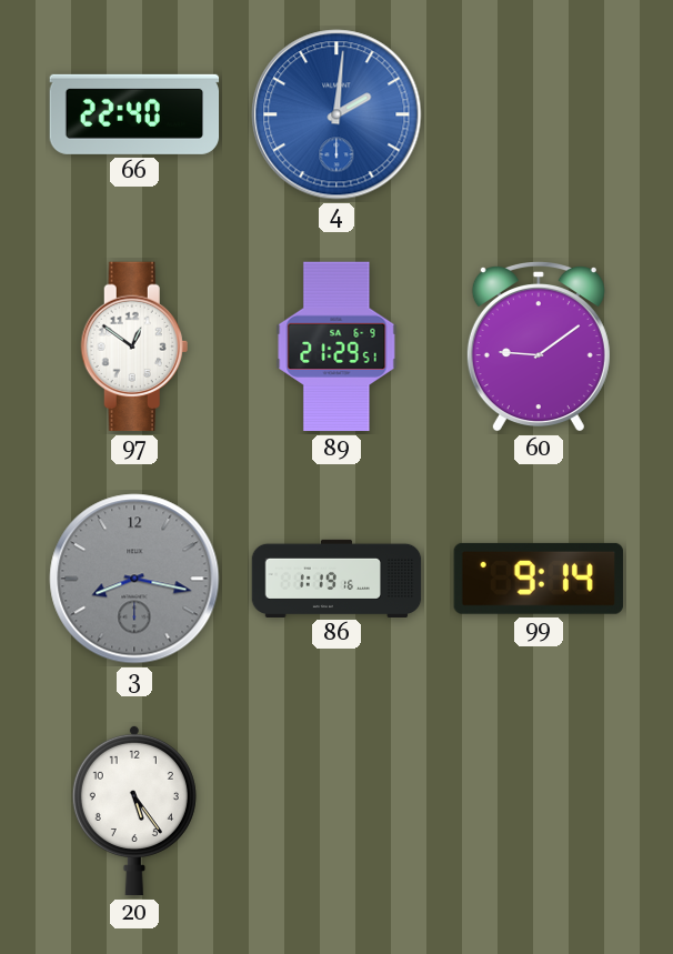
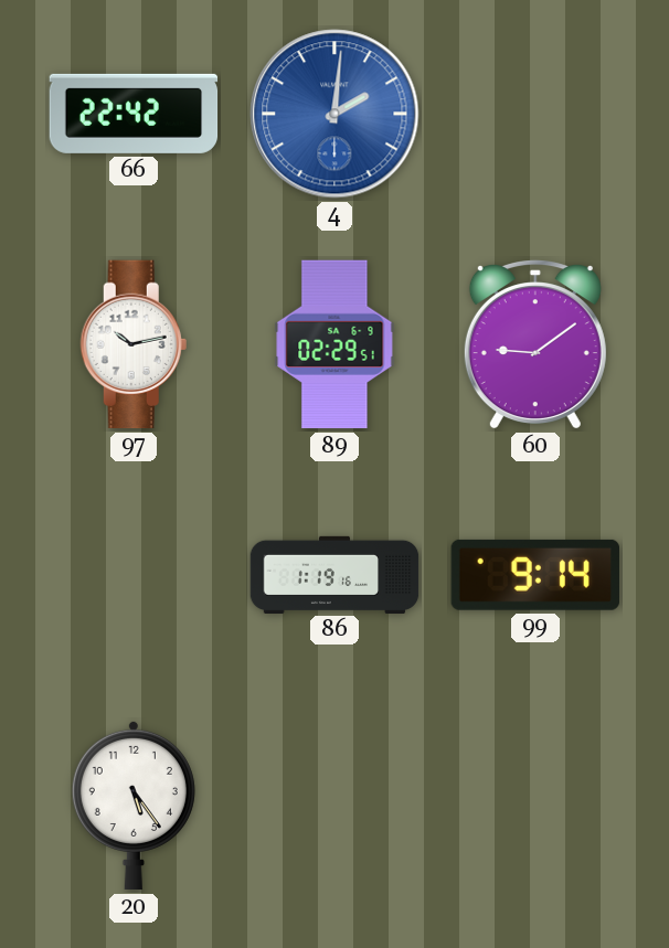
66: 22:40 -> 22:42
97: 12:51 -> 10:13
89: 21:29 -> 02:29
3: 8:17 -> none
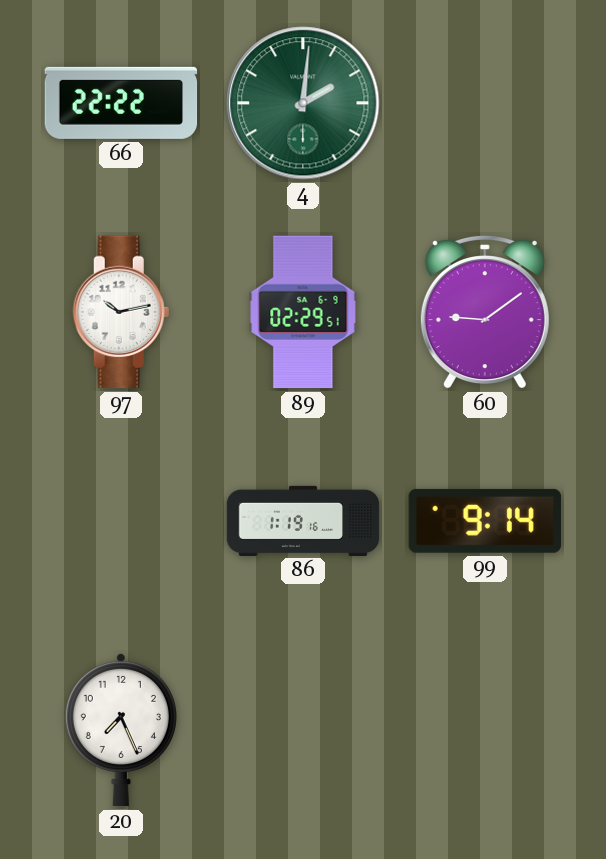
66: 22:42 -> 22:22
4 dial: blue -> green
20: 5:24 -> 7:26
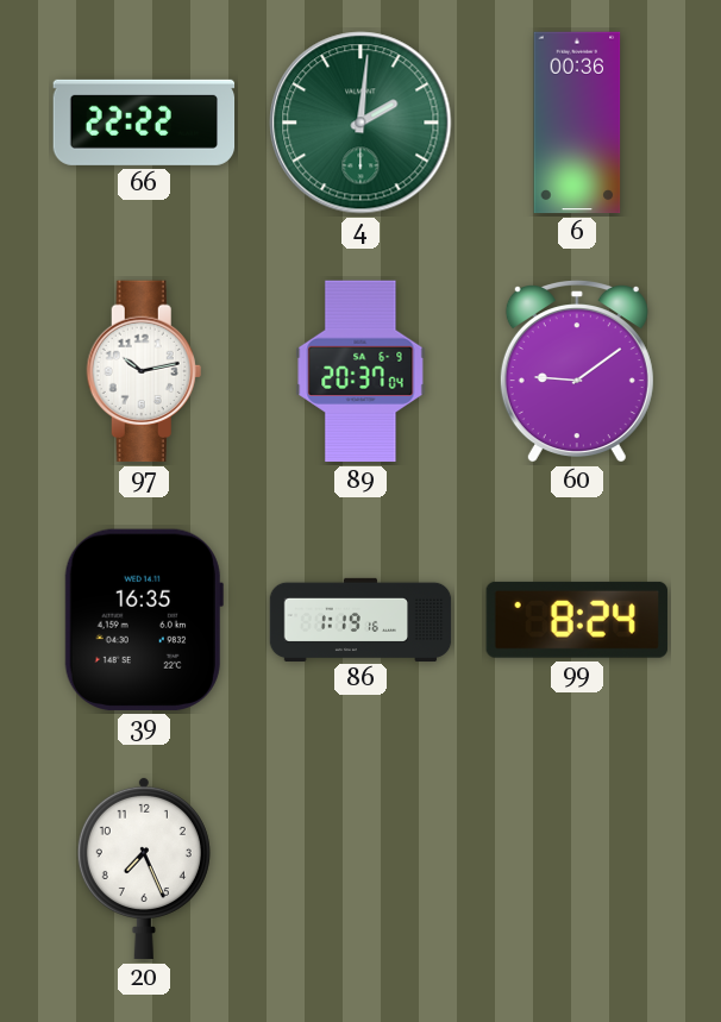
6: none -> 00:36
89: 02:29 -> 20:37
39: none -> 16:35
99: 9:14 -> 8:24
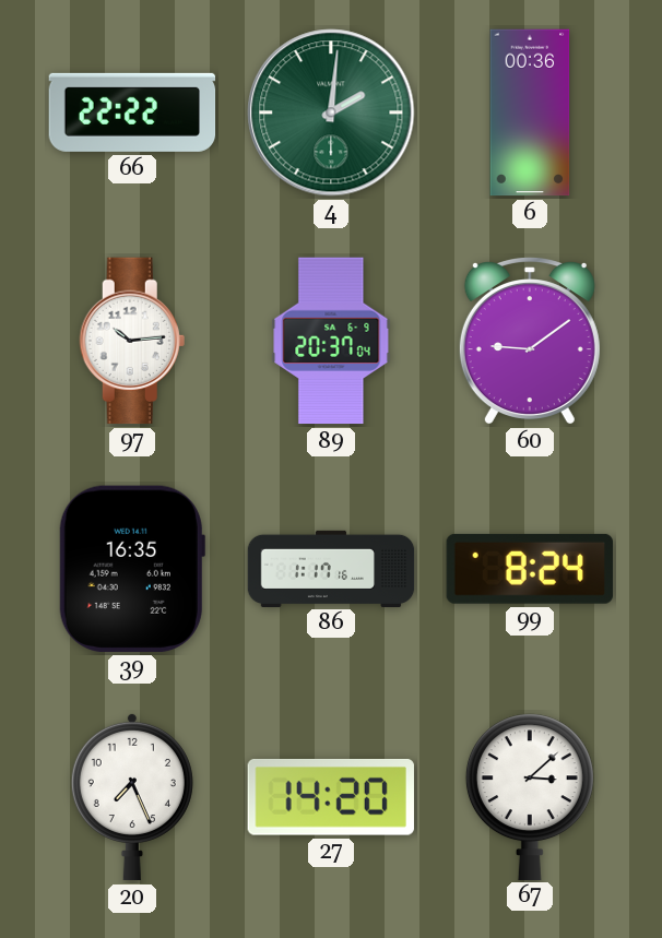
97: 10:13 -> 10:14
86: 1:19 -> 1:17
27: none -> 14:20
67: none -> 3:08
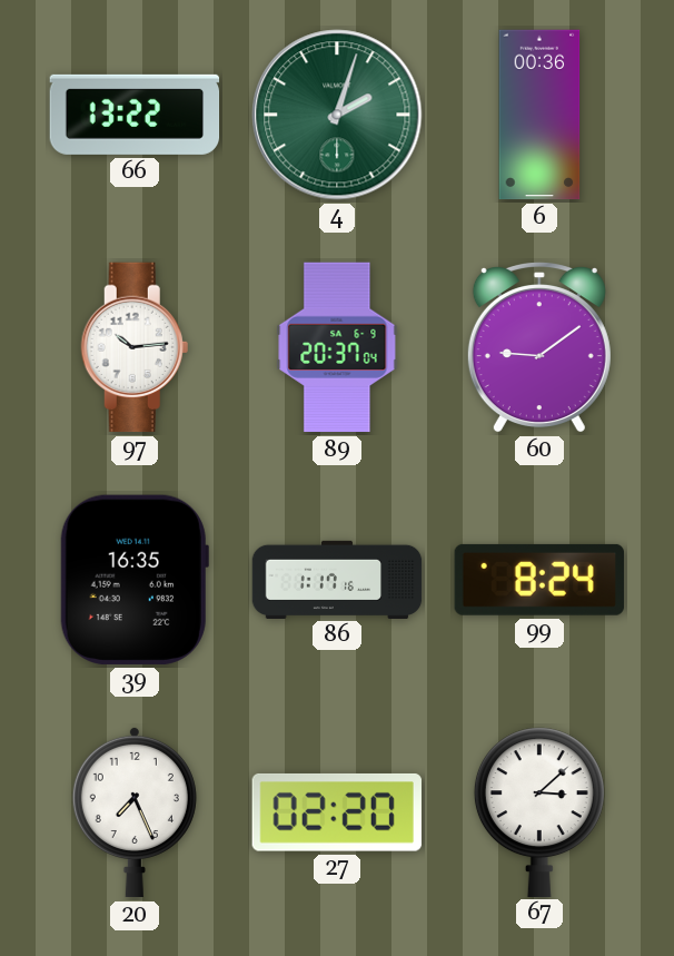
66: 22:22 -> 13:22
4: 2:01 -> 2:03
27: 14:20 -> 02:20
